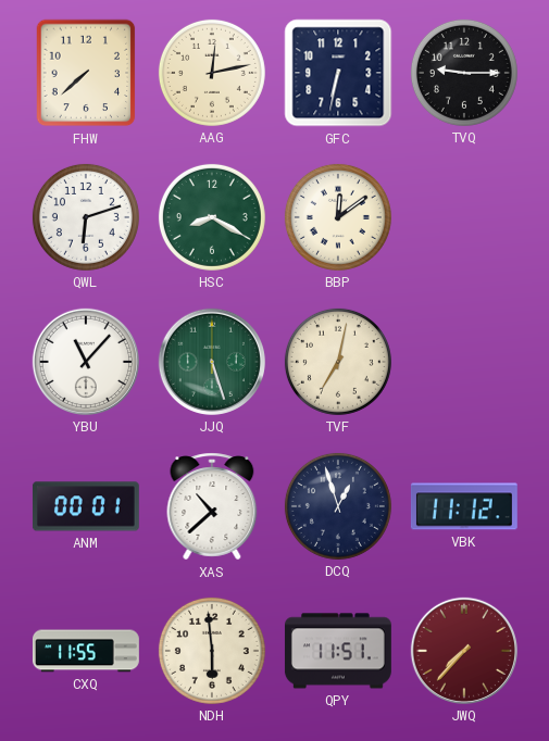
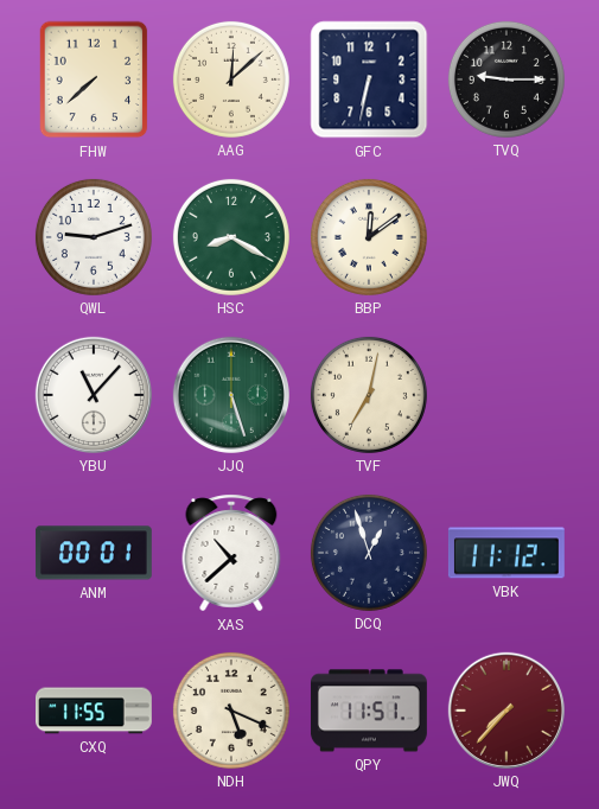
AAG: 12:13 -> 12:08
QWL: 6:12 -> 9:12
NDH: 5:59 -> 5:19
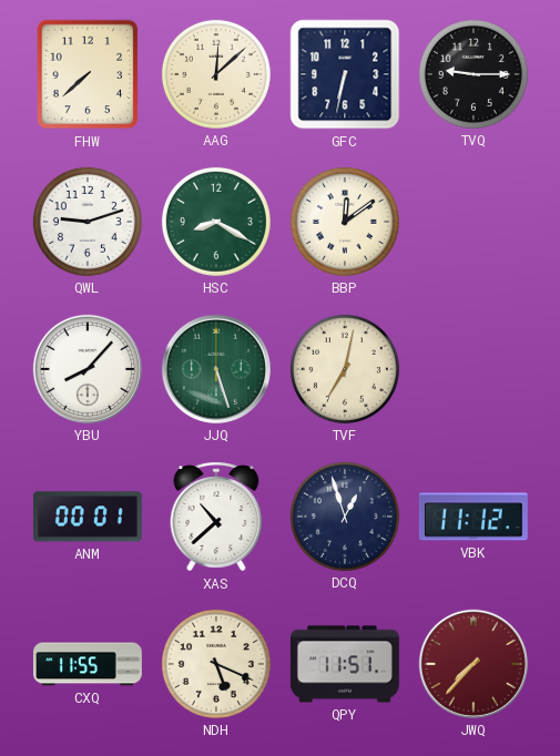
YBU: 11:07 -> 8:07
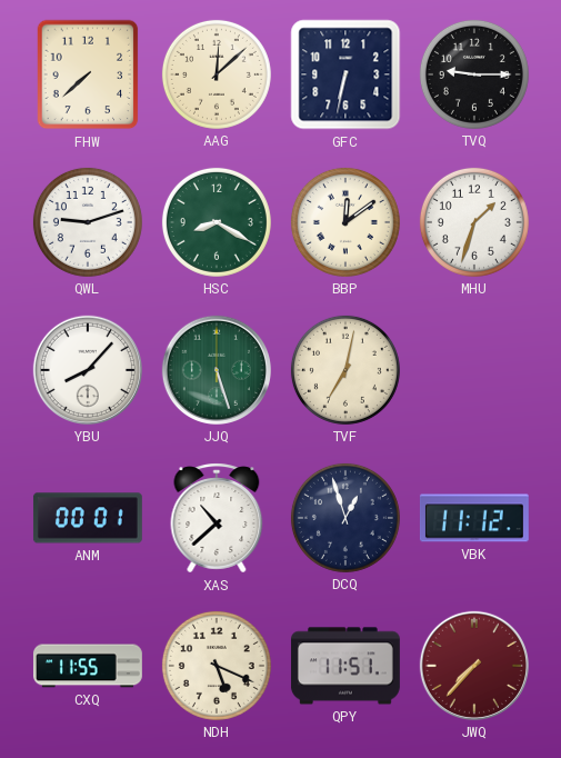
MHU: none -> 1:33
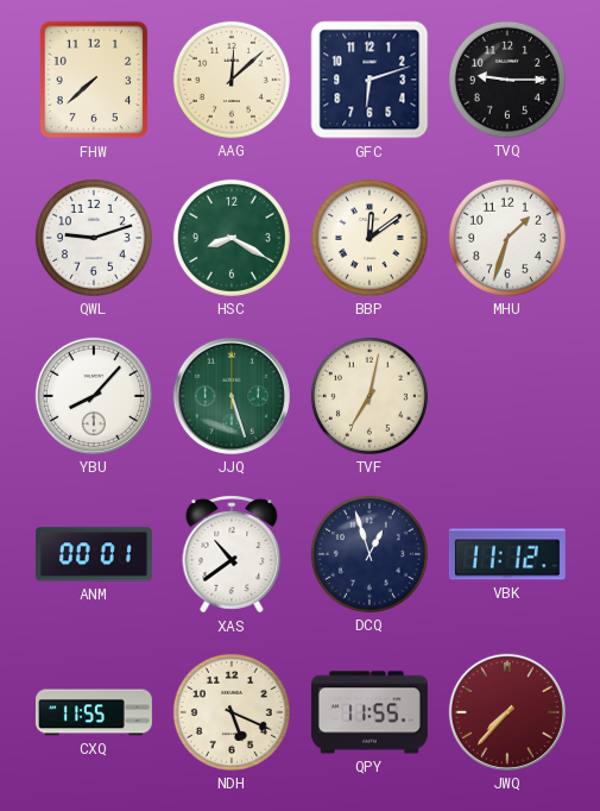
GFC: 6:32 -> 6:12
XAS: 10:38 -> 10:39
QPY: 11:51 -> 11:55
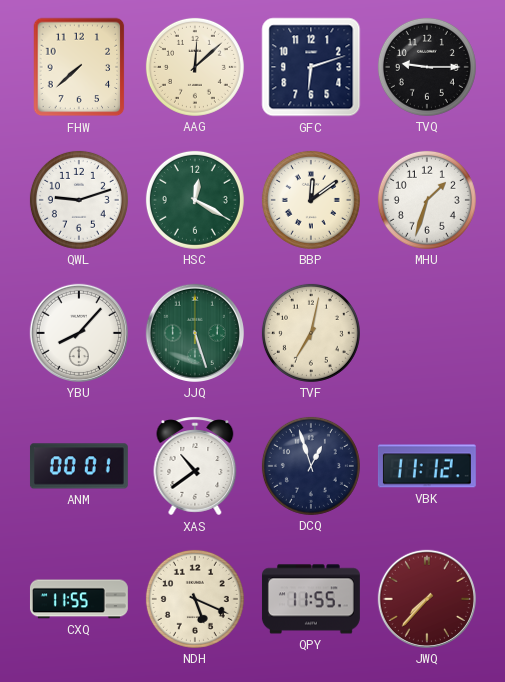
HSC: 8:20 -> 12:20
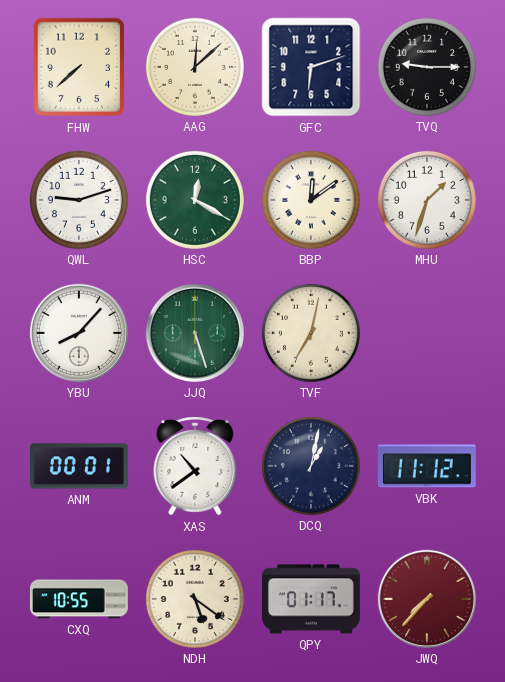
DCQ: 12:57 -> 1:02
CXQ: 11:55 -> 10:55
NDH: 5:19 -> 5:21
QPY: 11:55 -> 01:17
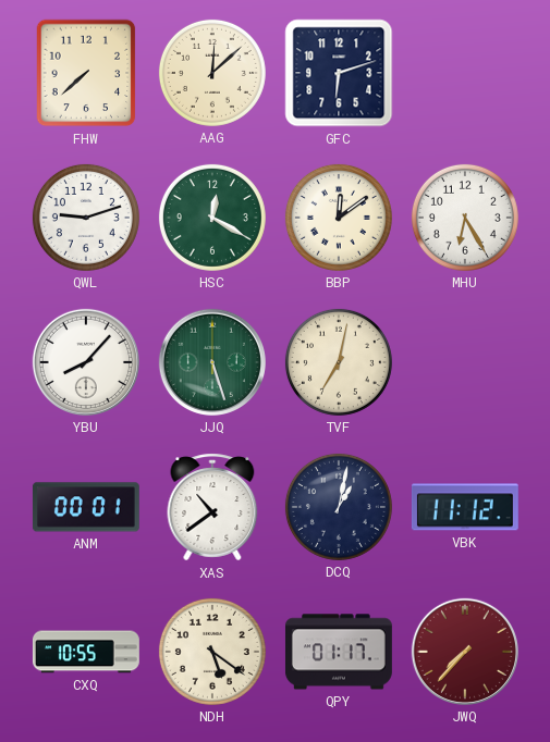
TVQ: 9:15 -> none
MHU: 1:33 -> 6:25
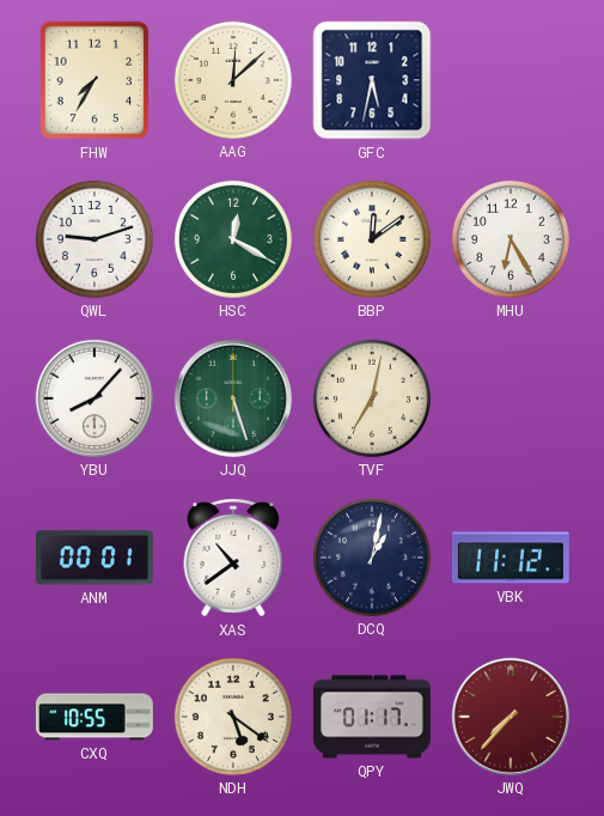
FHW: 7:38 -> 7:35
GFC: 6:12 -> 5:32
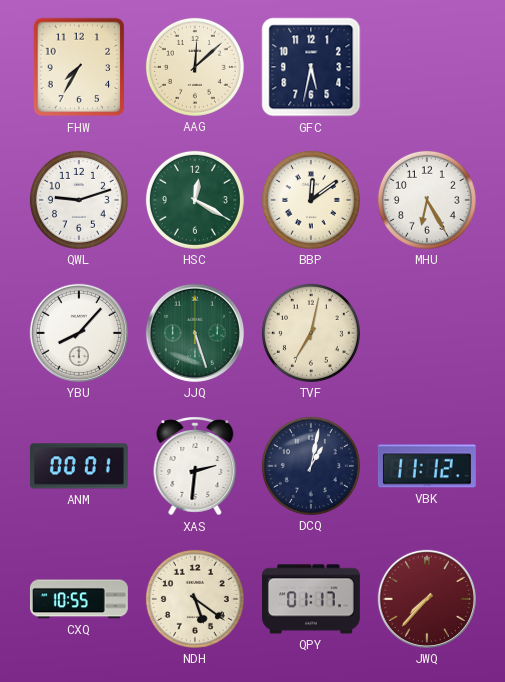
XAS: 10:39 -> 2:31
